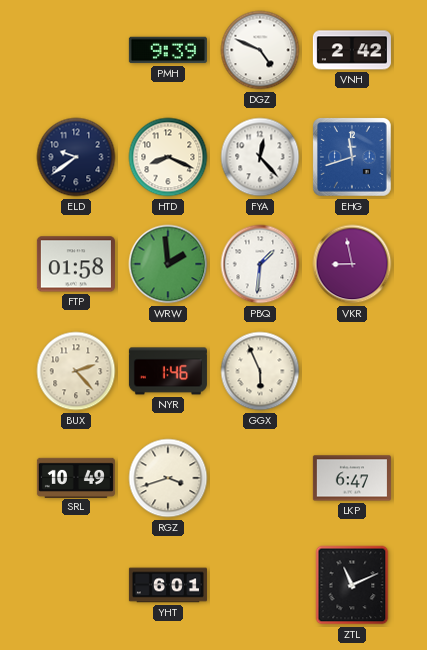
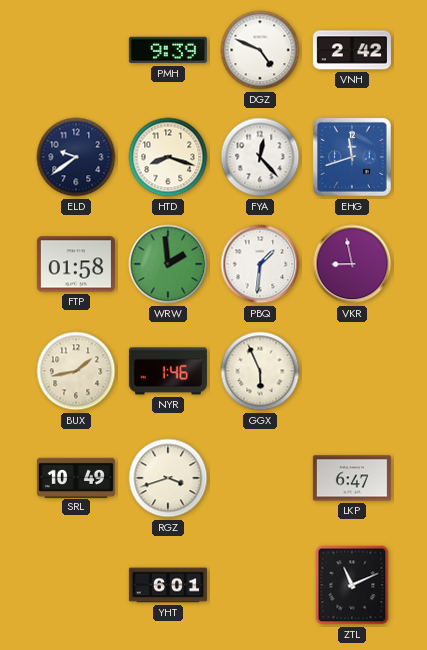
HTD: 8:19 -> 8:18
BUX: 2:23 -> 1:43
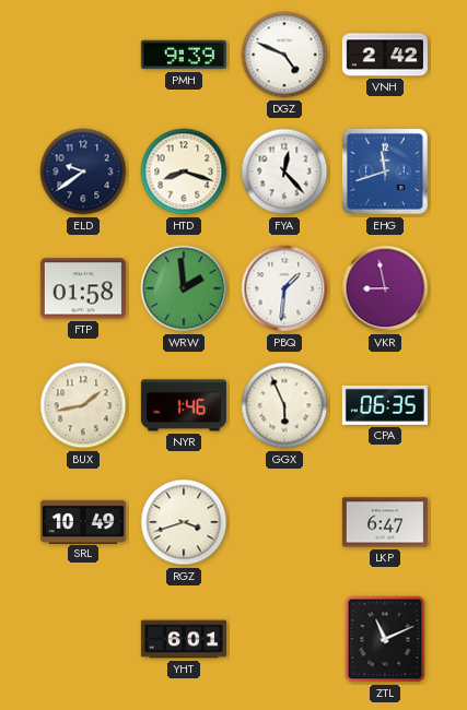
CPA: none -> 06:35
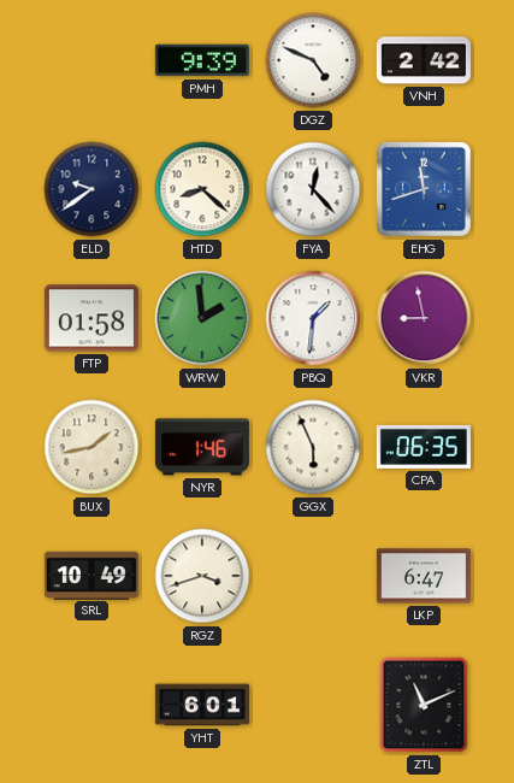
HTD: 8:18 -> 8:22
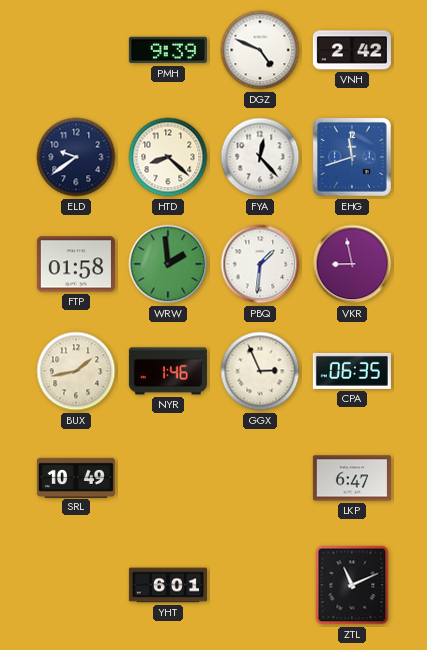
GGX: 5:56 -> 2:56
RGZ: 3:42 -> none
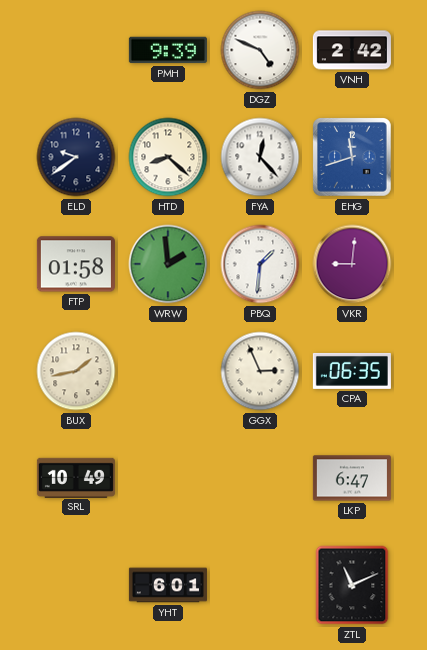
VKR: 8:58 -> 9:01
NYR: 1:46 -> none
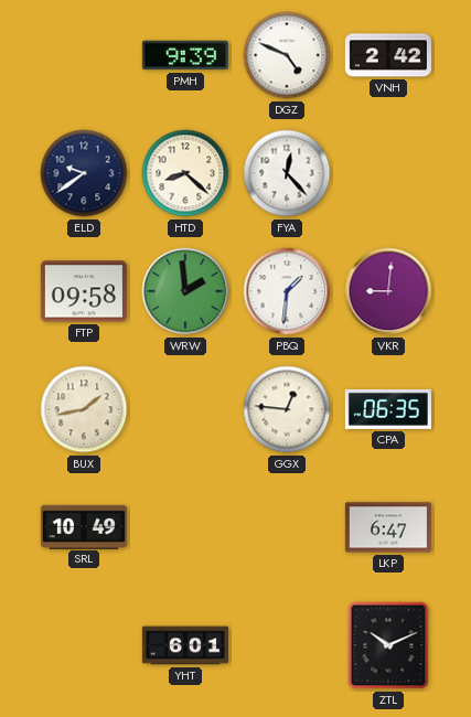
EHG: 11:42 -> none
FTP: 01:58 -> 09:58
GGX: 2:56 -> 12:46
ZTL: 11:11 -> 10:11
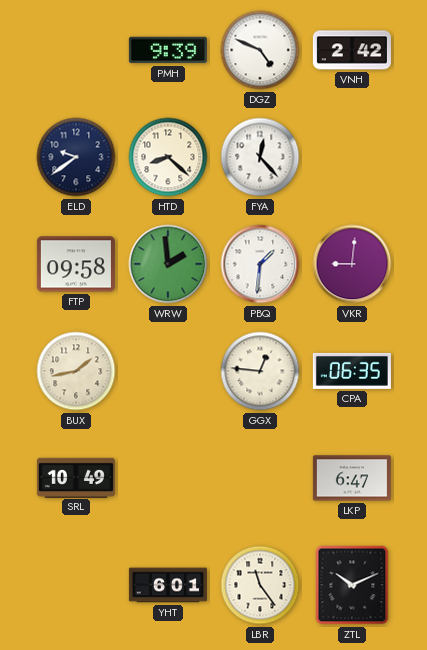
LBR: none -> 11:24
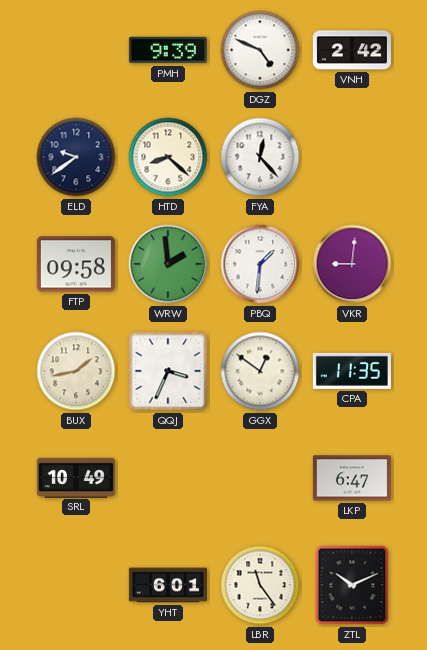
QQJ: none -> 3:34
GGX: 12:46 -> 12:51
CPA: 06:35 -> 11:35
